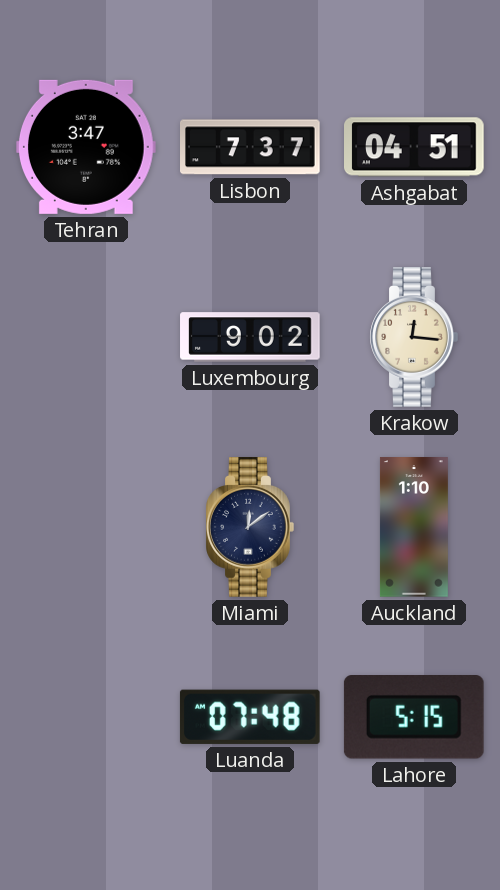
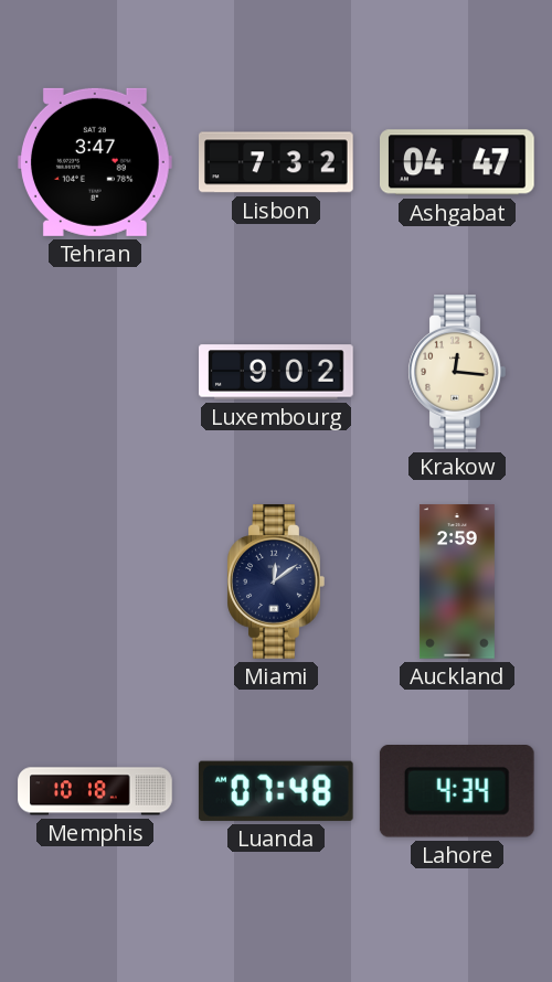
Lisbon: 7:37 -> 7:32
Ashgabat: 04:51 -> 04:47
Auckland: 1:10 -> 2:59
Memphis: none -> 10:18
Lahore: 5:15 -> 4:34
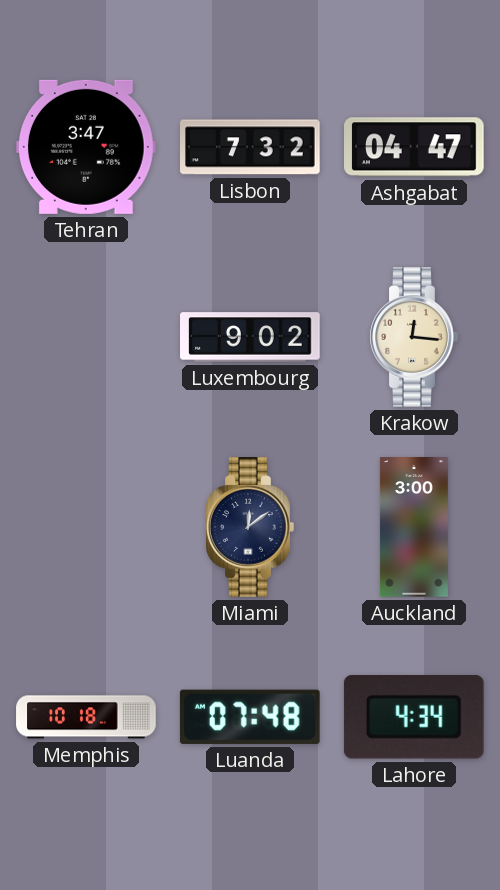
Auckland: 2:59 -> 3:00
